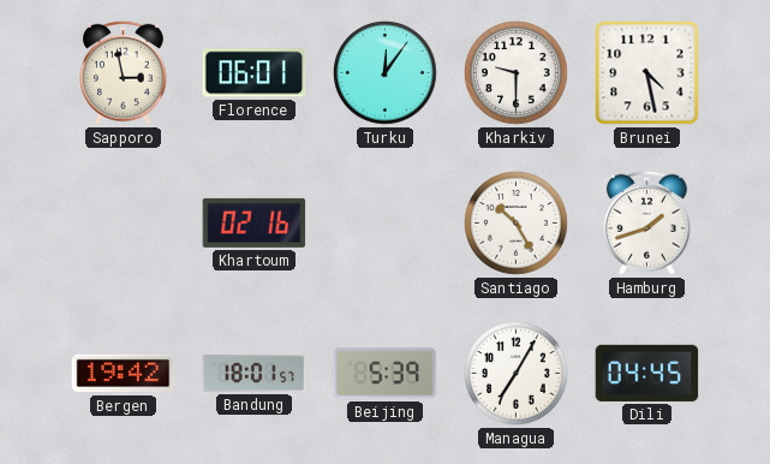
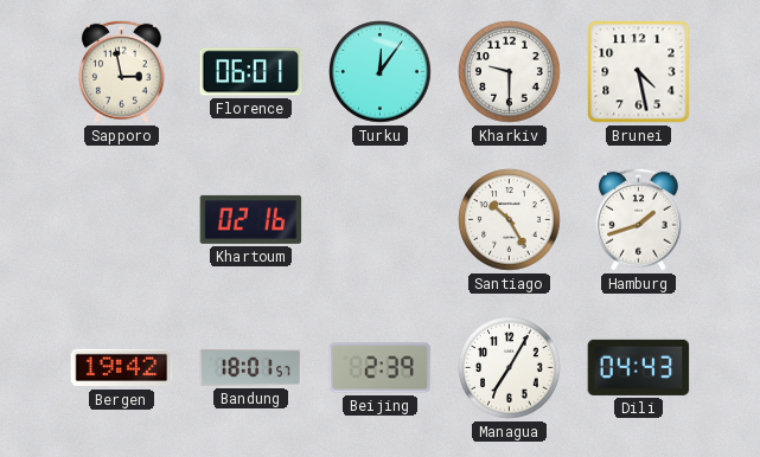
Beijing: 5:39 -> 2:39
Dili: 04:45 -> 04:43
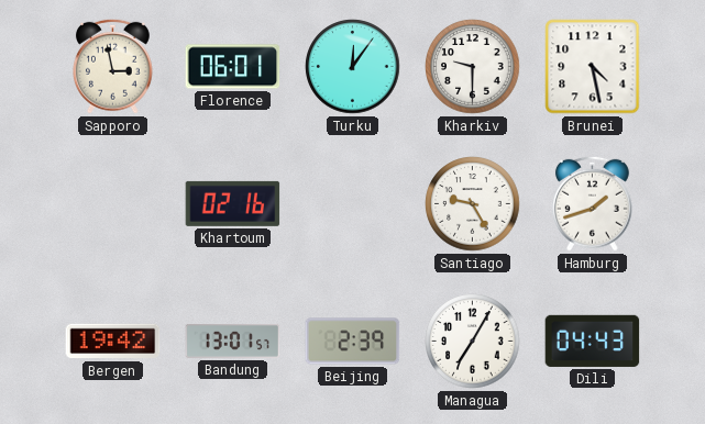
Santiago: 10:25 -> 9:25
Bandung: 18:01 -> 13:01
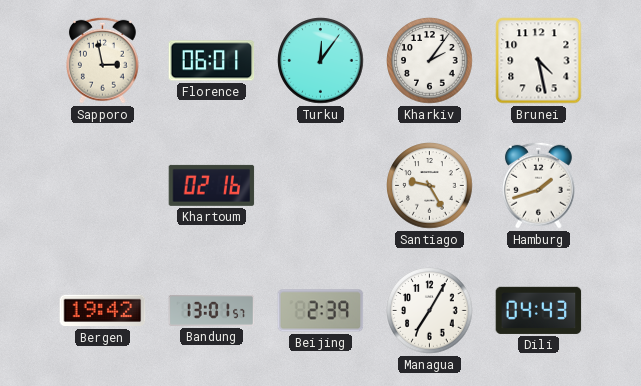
Kharkiv: 9:30 -> 2:06
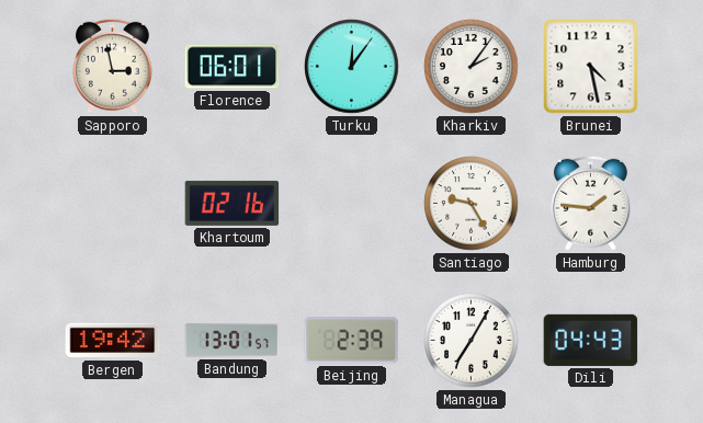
Hamburg: 1:42 -> 1:46
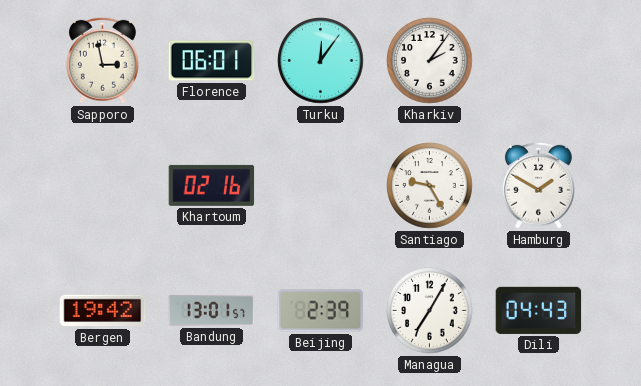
Brunei: 4:28 -> none
Hamburg: 1:46 -> 1:50
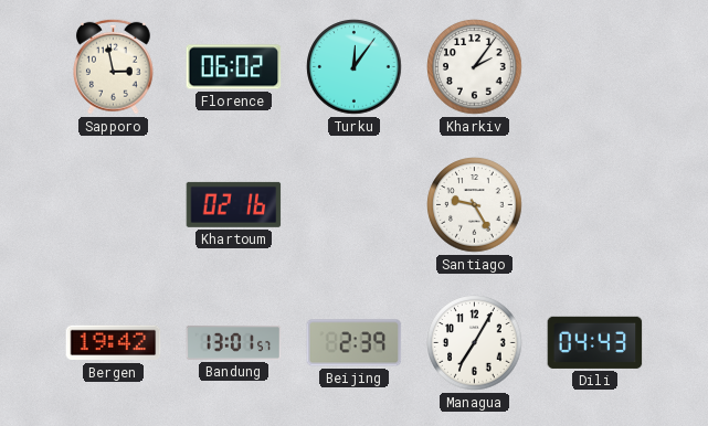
Florence: 06:01 -> 06:02
Hamburg: 1:50 -> none
